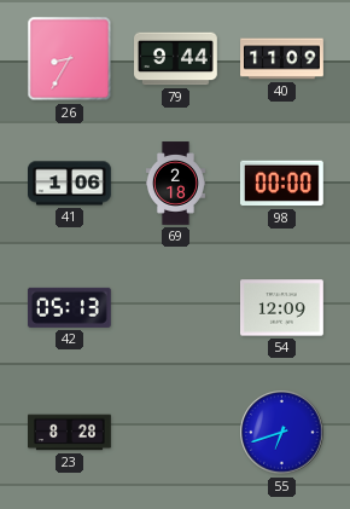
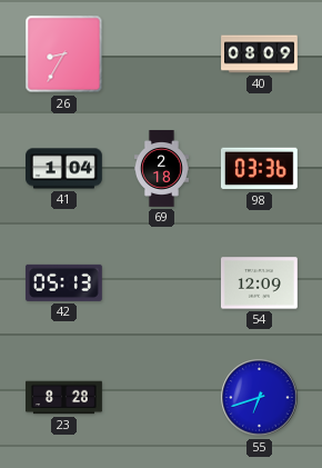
79: 9:44 -> none
40: 11:09 -> 08:09
41: 1:06 -> 1:04
98: 00:00 -> 03:36
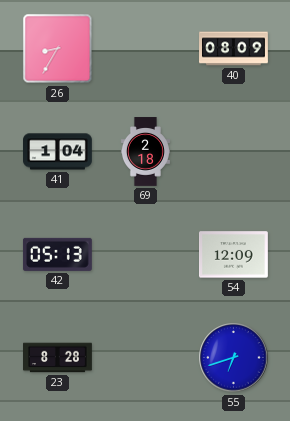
98: 03:36 -> none
